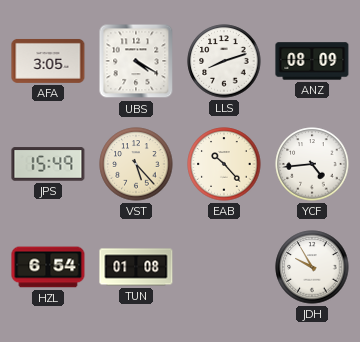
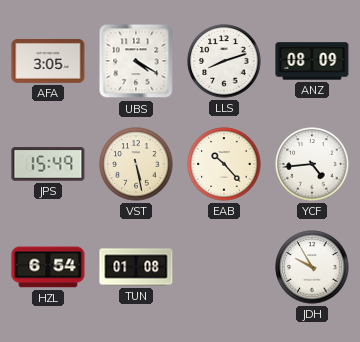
VST: 5:23 -> 5:28
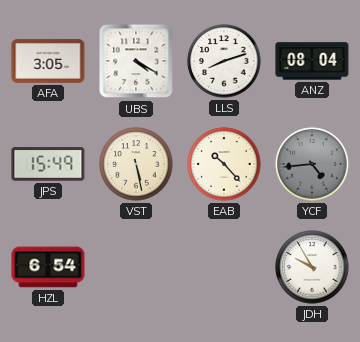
ANZ: 08:09 -> 08:04
YCF dial: white -> grey
TUN: 01:08 -> none
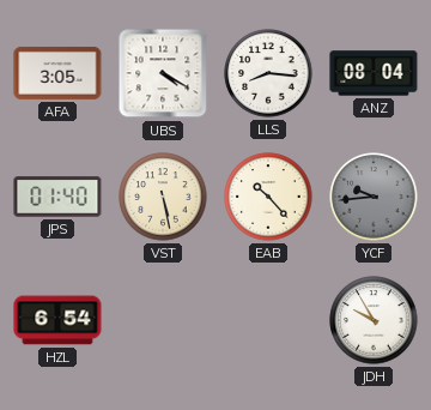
LLS: 8:12 -> 8:16
JPS: 15:49 -> 01:40
YCF: 4:44 -> 9:44
